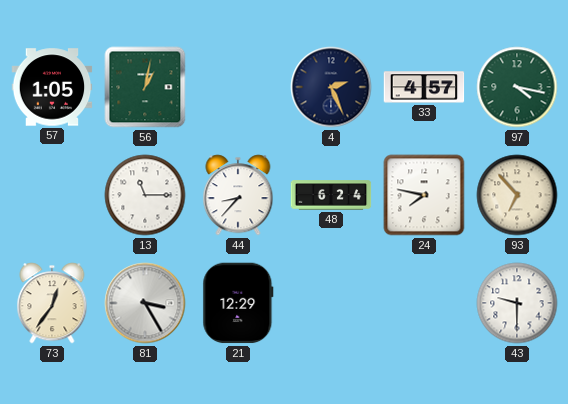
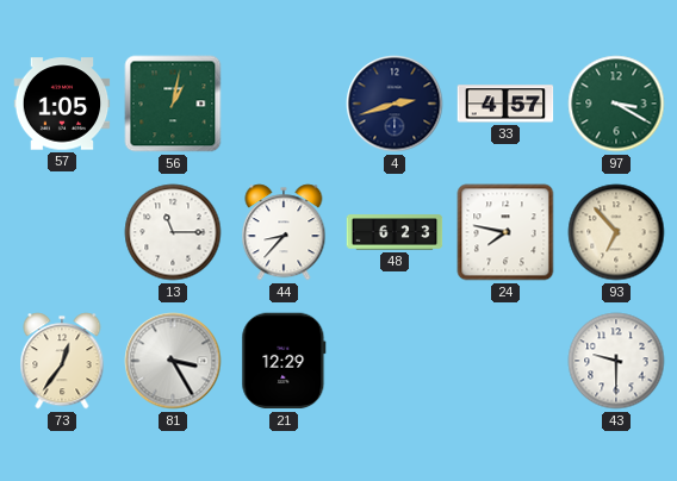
4: 2:26 -> 2:42
97: 4:17 -> 3:20
48: 6:24 -> 6:23
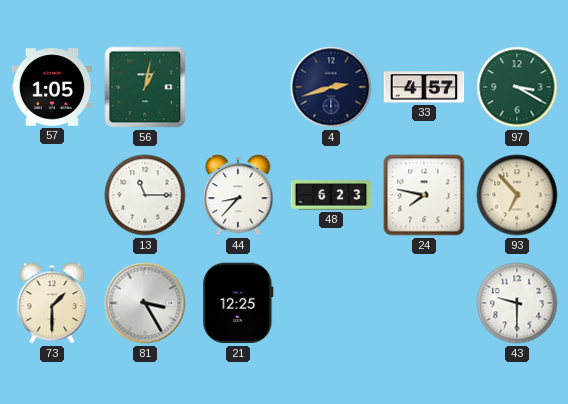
73: 12:36 -> 1:30
21: 12:29 -> 12:25
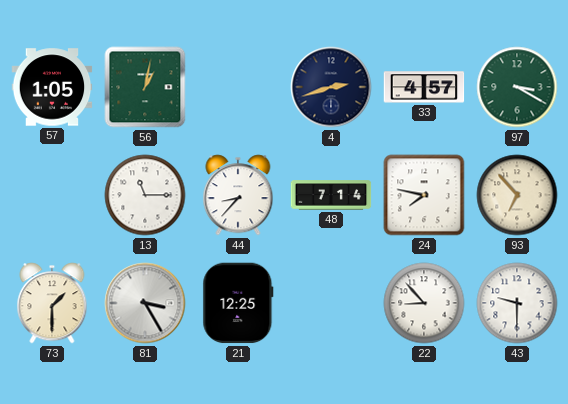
48: 6:23 -> 7:14
22: none -> 8:53
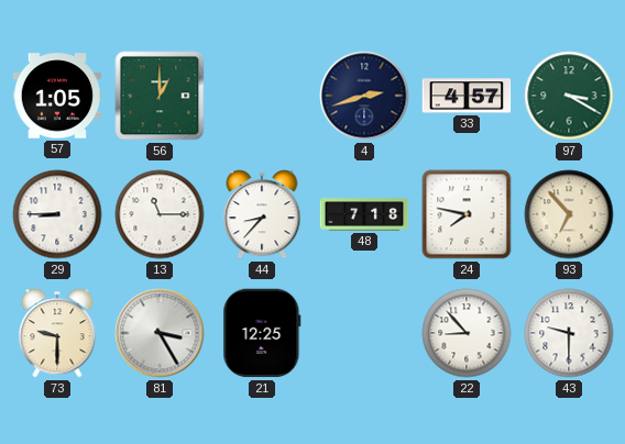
56: 1:02 -> 1:00
29: none -> 8:45
48: 7:14 -> 7:18
73: 1:30 -> 9:30
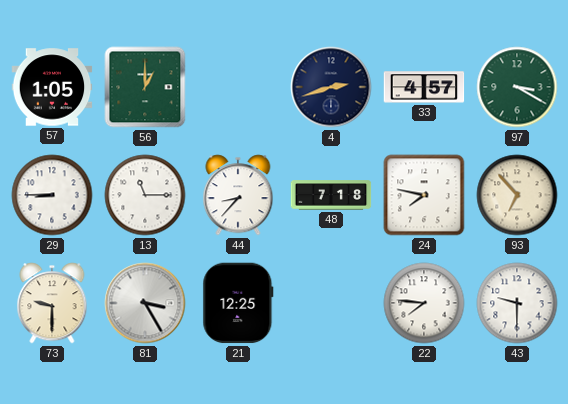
22: 8:53 -> 7:46
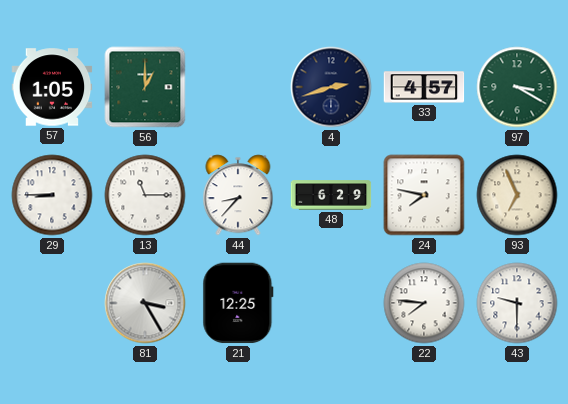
48: 7:18 -> 6:29
93: 6:53 -> 6:56
73: 9:30 -> none
